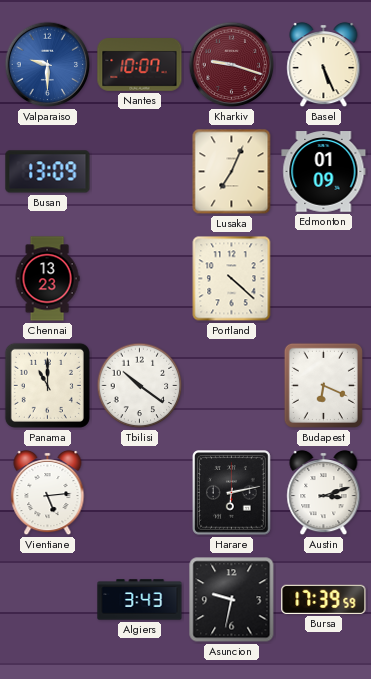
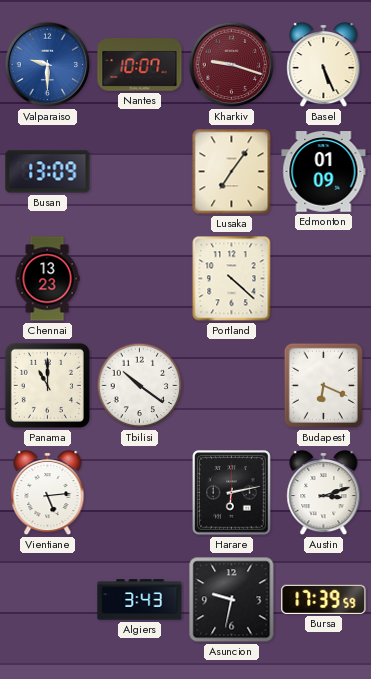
Lusaka: 7:04 -> 7:06
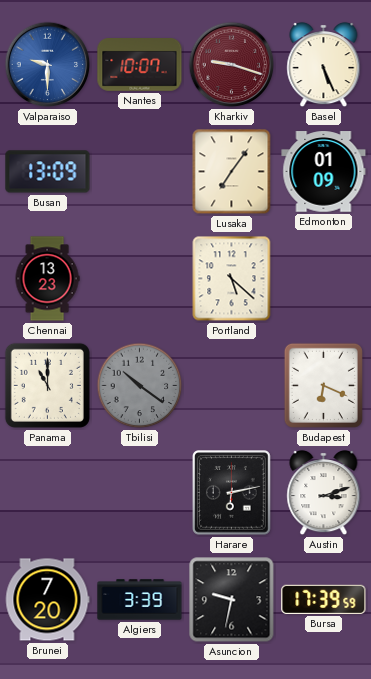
Portland: 4:22 -> 5:22
Tbilisi dial: white -> grey
Vientiane: 5:14 -> none
Brunei: none -> 7:20
Algiers: 3:43 -> 3:39
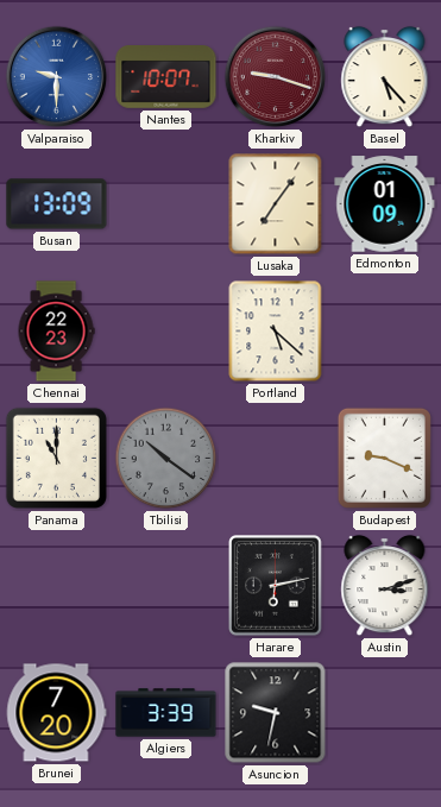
Basel: 5:26 -> 5:23
Chennai: 13:23 -> 22:23
Budapest: 6:19 -> 9:19
Bursa: 17:39 -> none
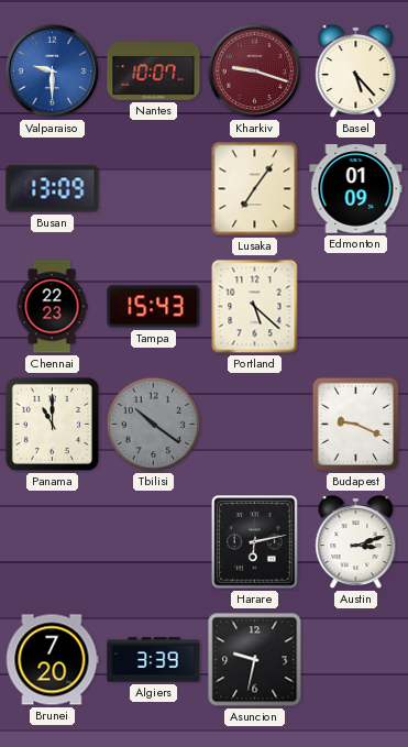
Tampa: none -> 15:43
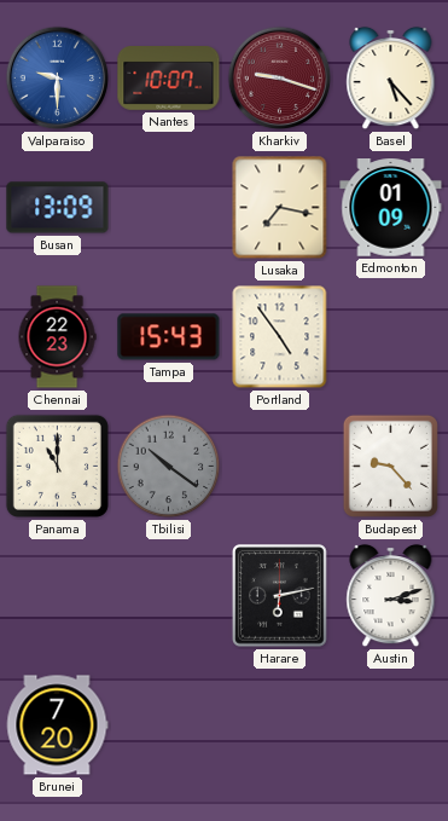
Lusaka: 7:06 -> 7:17
Portland: 5:22 -> 4:54
Budapest: 9:19 -> 9:23
Algiers: 3:39 -> none
Asuncion: 9:32 -> none
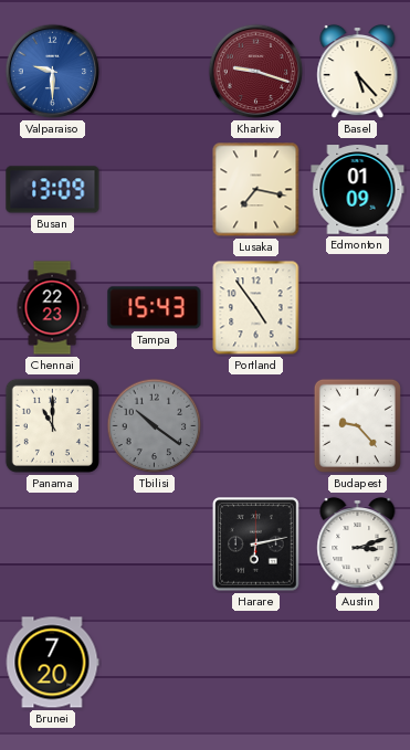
Nantes: 10:07 -> none
